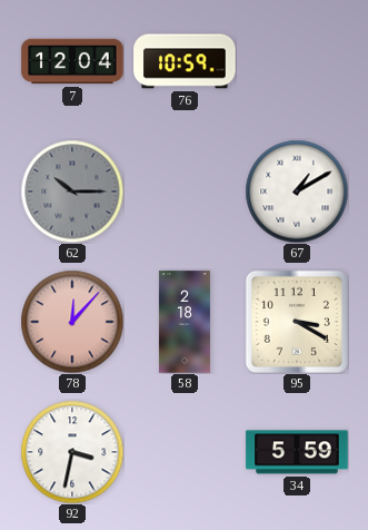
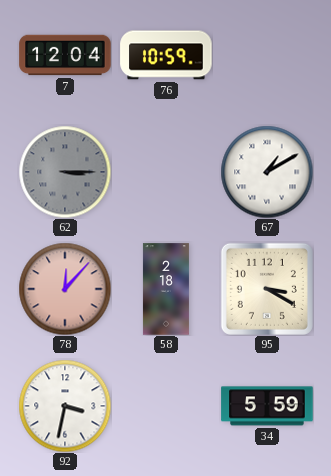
62: 10:15 -> 3:15
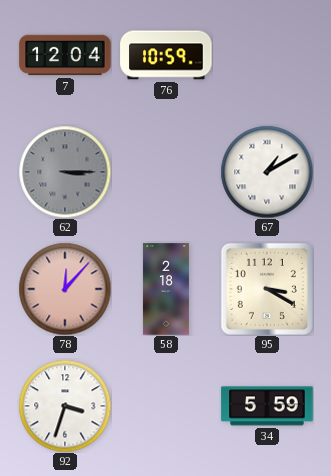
92: 3:32 -> 3:33
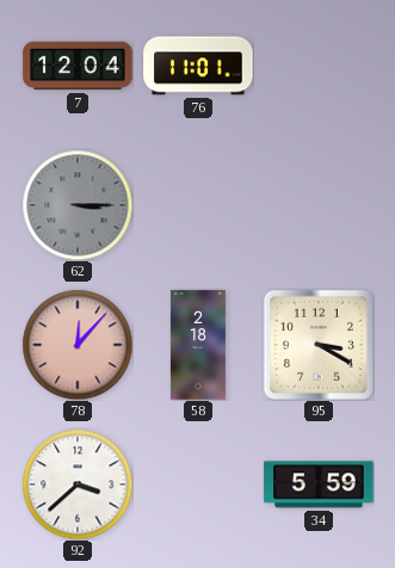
76: 10:59 -> 11:01
67: 1:10 -> none
92: 3:33 -> 3:38
